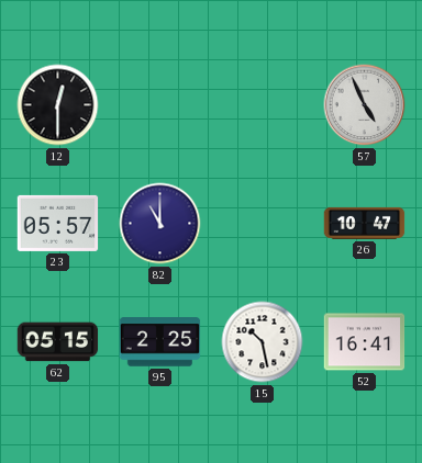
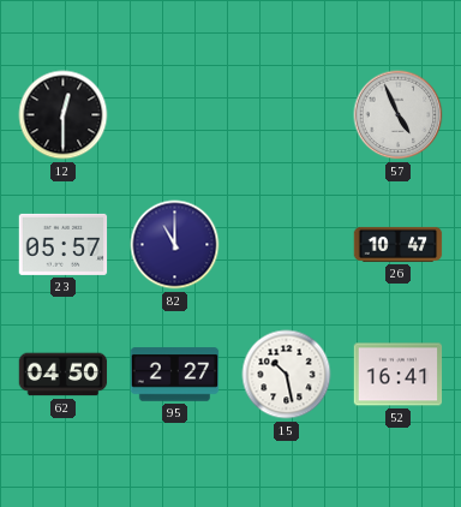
62: 05:15 -> 04:50
95: 2:25 -> 2:27
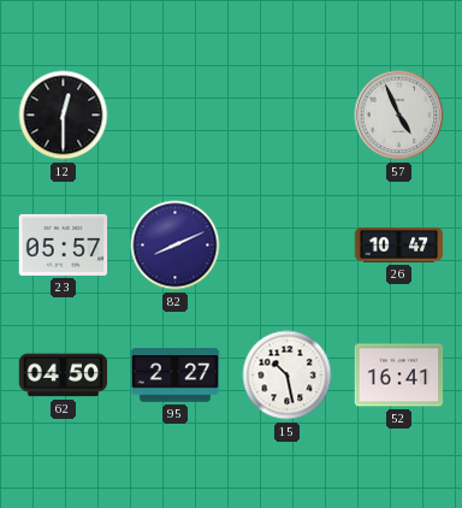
82: 11:00 -> 8:11
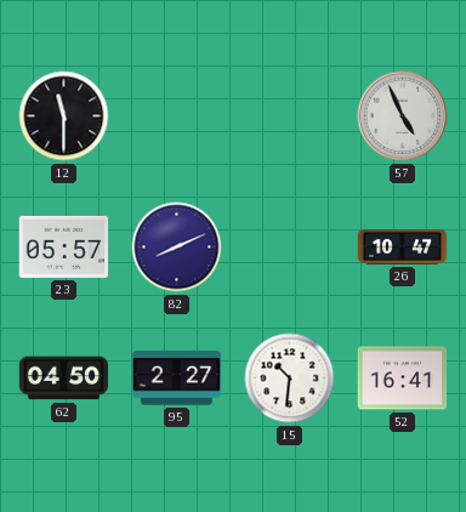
12: 12:30 -> 11:30
15: 10:28 -> 10:31
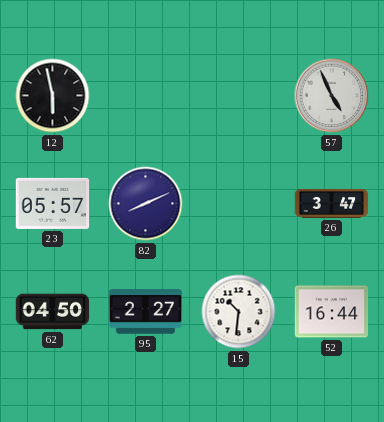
12: 11:30 -> 5:58
26: 10:47 -> 3:47
52: 16:41 -> 16:44
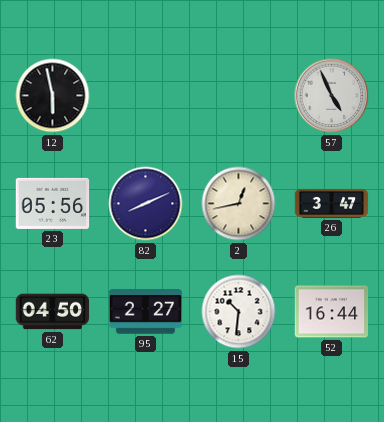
23: 05:57 -> 05:56
2: none -> 12:43
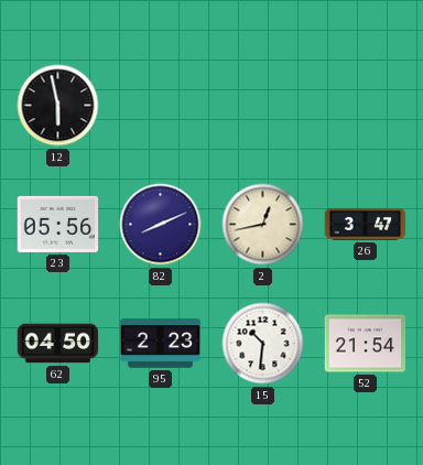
57: 4:56 -> none
95: 2:27 -> 2:23
52: 16:44 -> 21:54
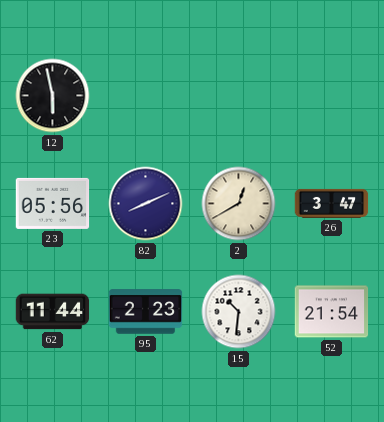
2: 12:43 -> 12:40
62: 04:50 -> 11:44
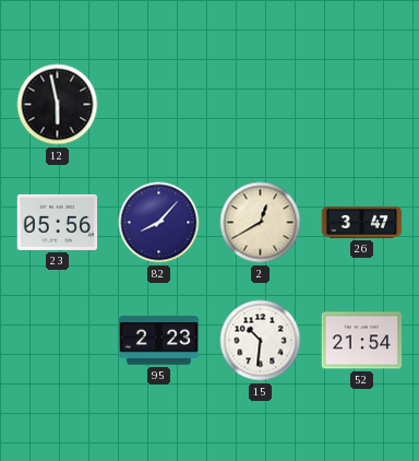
82: 8:11 -> 8:07
62: 11:44 -> none
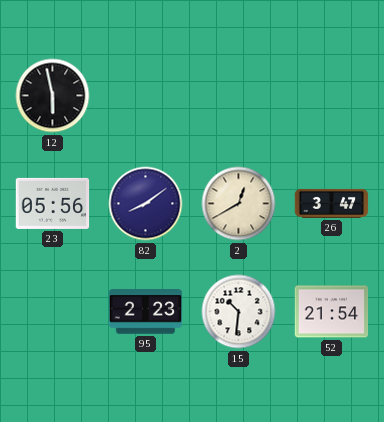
82: 8:07 -> 8:09
